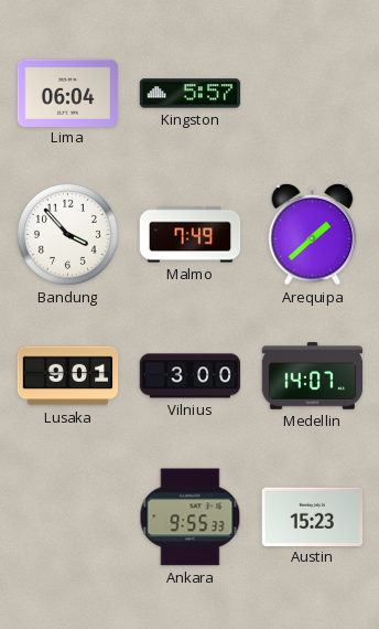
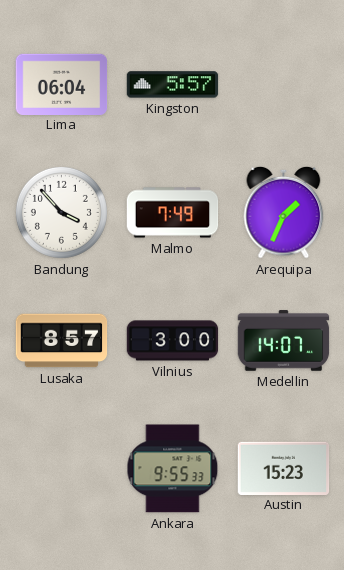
Arequipa: 1:38 -> 1:34
Lusaka: 9:01 -> 8:57
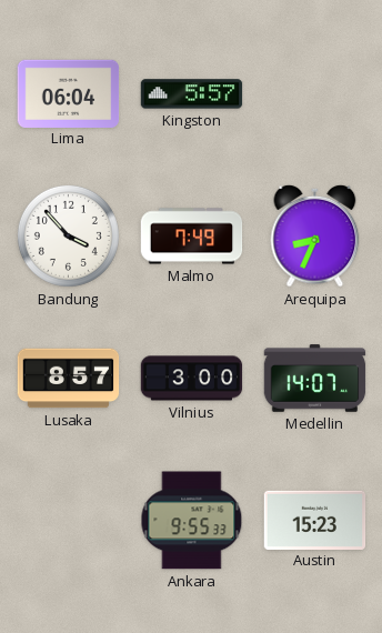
Arequipa: 1:34 -> 8:34
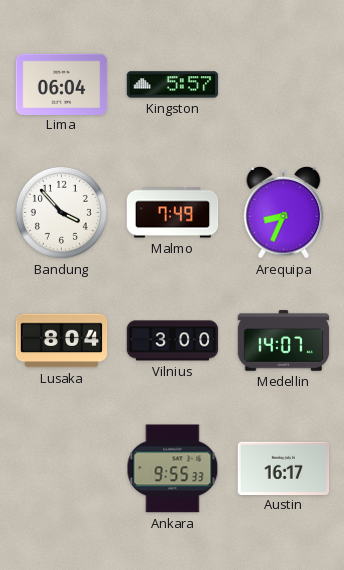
Lusaka: 8:57 -> 8:04
Austin: 15:23 -> 16:17
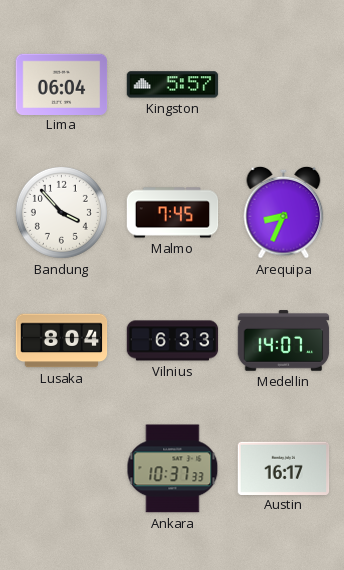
Malmo: 7:49 -> 7:45
Vilnius: 3:00 -> 6:33
Ankara: 9:55 -> 10:37
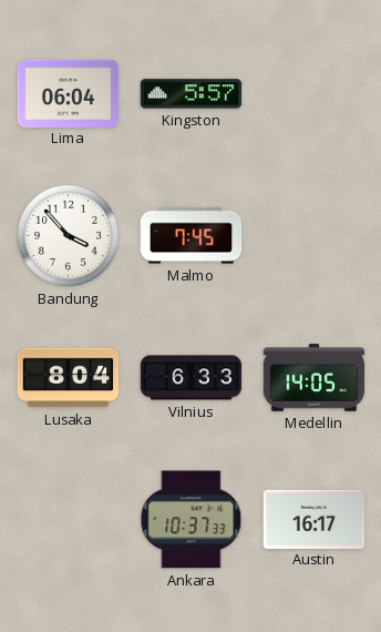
Arequipa: 8:34 -> none
Medellin: 14:07 -> 14:05
